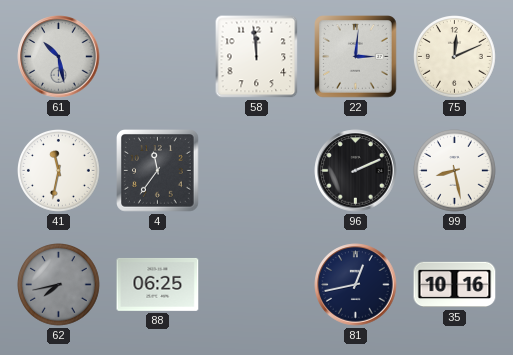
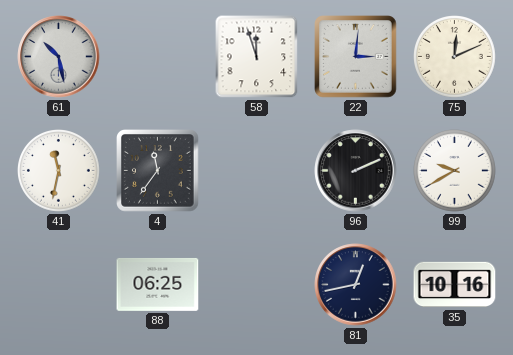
58: 11:59 -> 11:57
99: 8:28 -> 9:40
62: 7:43 -> none
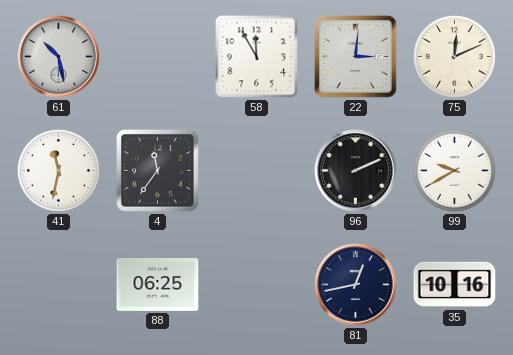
58: 11:57 -> 11:55
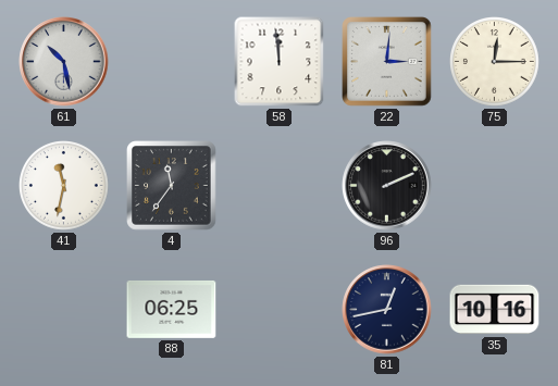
58: 11:55 -> 11:59
75: 12:11 -> 12:15
99: 9:40 -> none
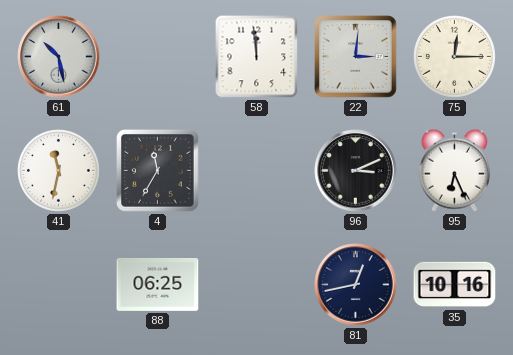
4: 11:36 -> 11:35
96: 2:11 -> 3:11
95: none -> 6:26
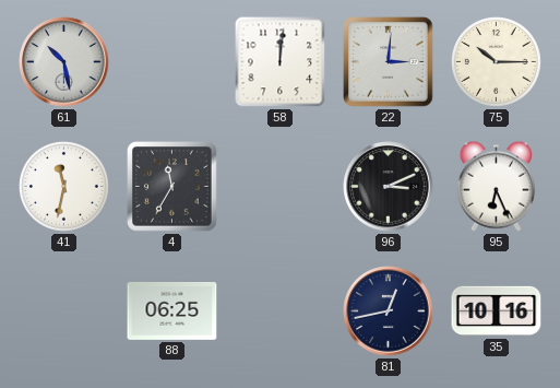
58: 11:59 -> 12:01
75: 12:15 -> 10:15
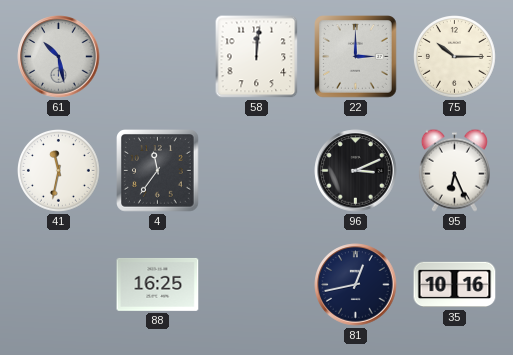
22: 3:01 -> 3:00
4: 11:35 -> 11:36
88: 06:25 -> 16:25
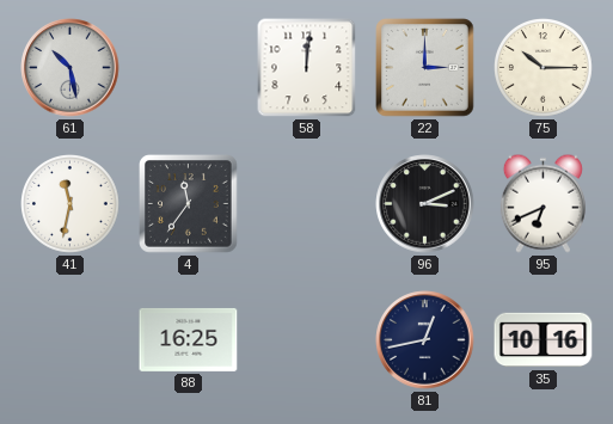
95: 6:26 -> 6:41
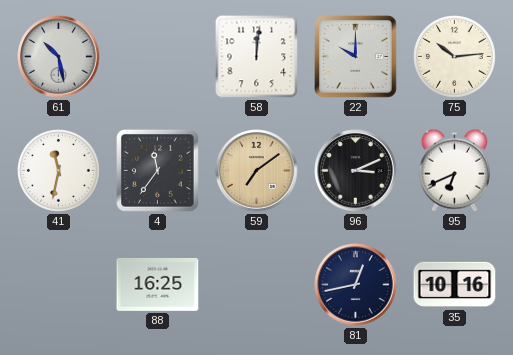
22: 3:00 -> 10:00
75: 10:15 -> 10:14
59: none -> 7:09
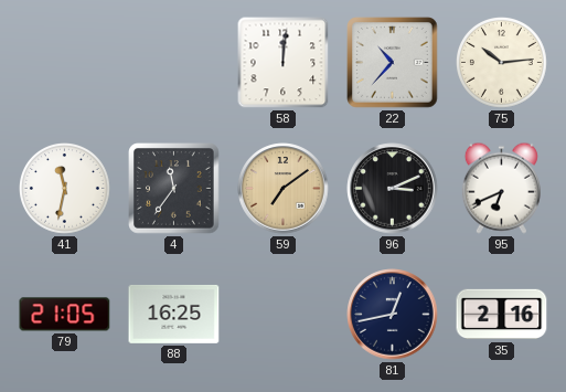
61: 10:28 -> none
22: 10:00 -> 10:37
79: none -> 21:05
35: 10:16 -> 2:16
